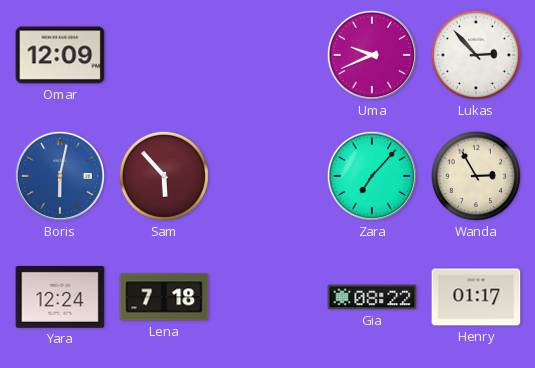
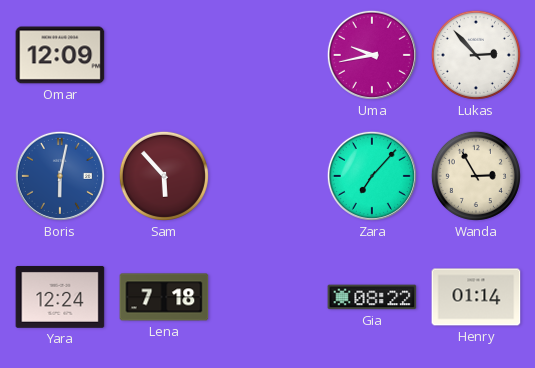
Uma: 9:41 -> 9:43
Henry: 01:17 -> 01:14
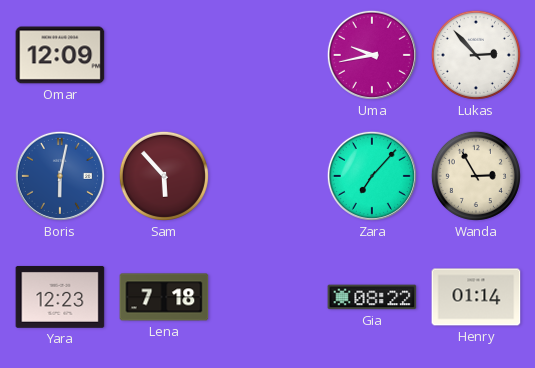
Yara: 12:24 -> 12:23
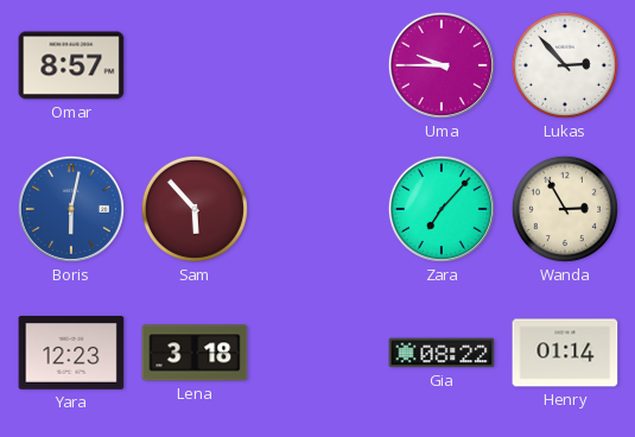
Omar: 12:09 -> 8:57
Uma: 9:43 -> 9:45
Lena: 7:18 -> 3:18
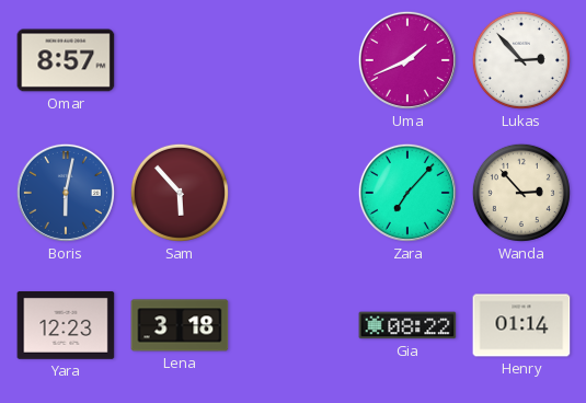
Uma: 9:45 -> 1:41
Wanda: 2:55 -> 2:53
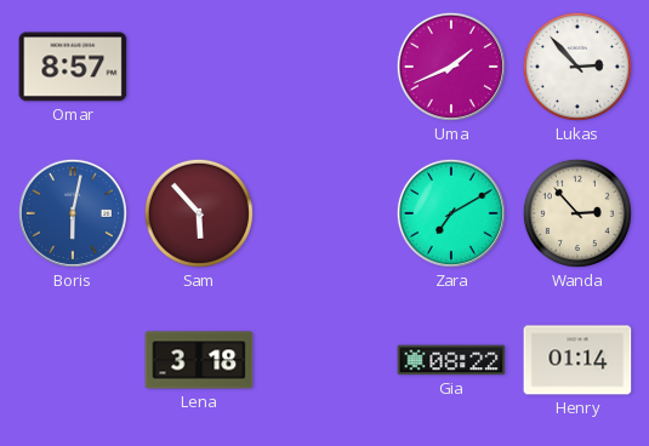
Zara: 7:07 -> 7:10
Yara: 12:23 -> none
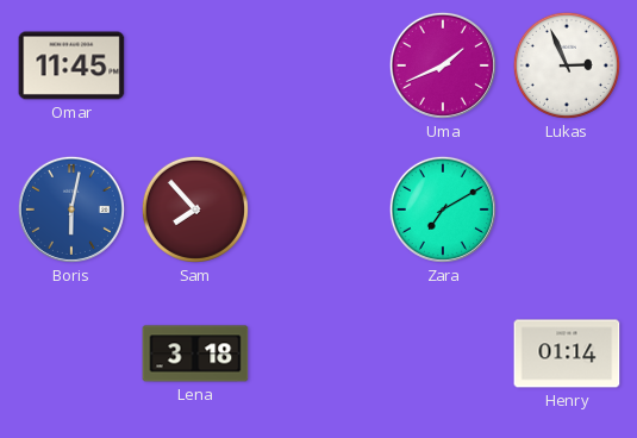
Omar: 8:57 -> 11:45
Lukas: 2:53 -> 2:56
Sam: 5:53 -> 7:53
Wanda: 2:53 -> none
Gia: 08:22 -> none
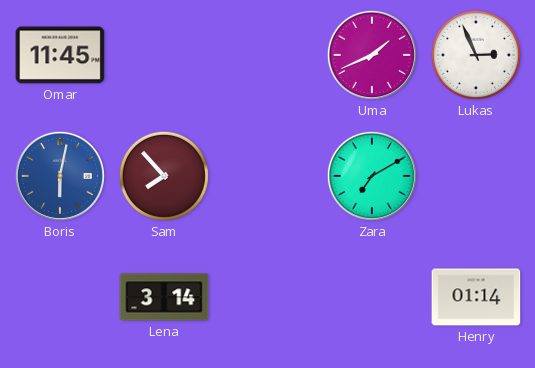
Lena: 3:18 -> 3:14
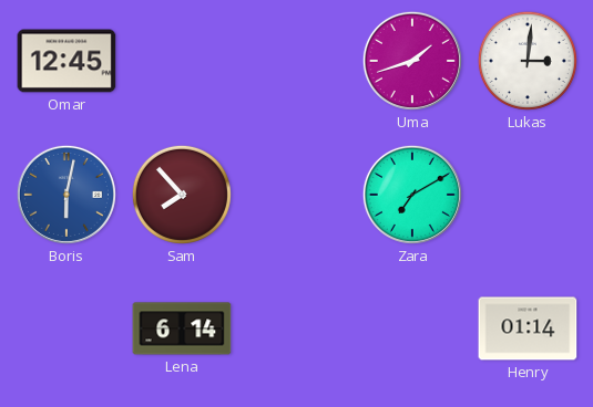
Omar: 11:45 -> 12:45
Uma: 1:41 -> 1:42
Lukas: 2:56 -> 3:01
Lena: 3:14 -> 6:14
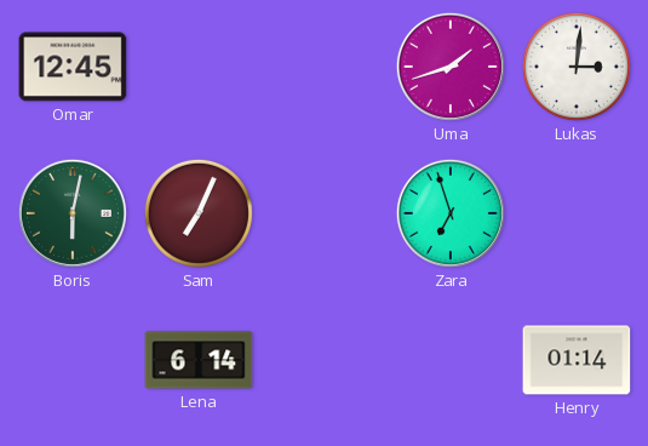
Boris dial: blue -> green
Sam: 7:53 -> 7:04
Zara: 7:10 -> 6:57
